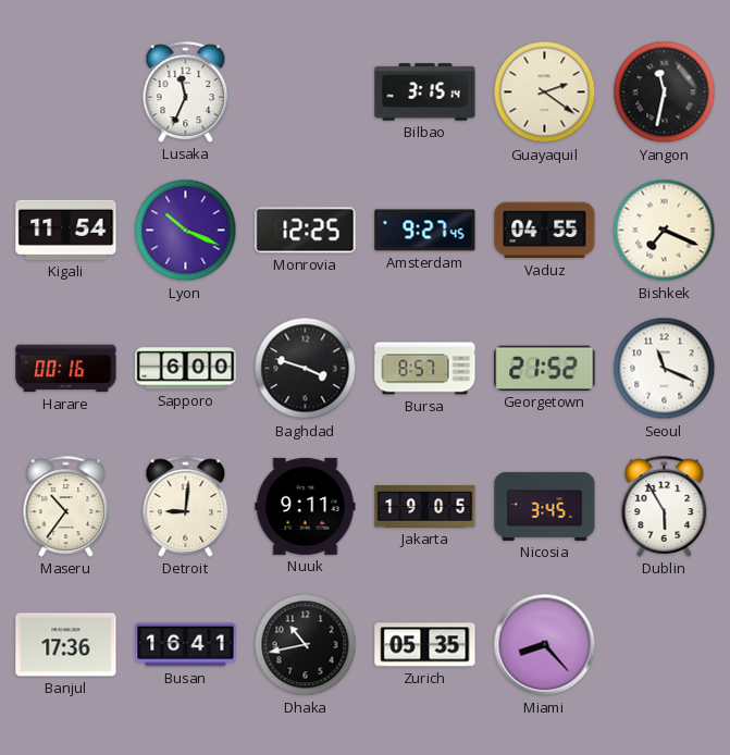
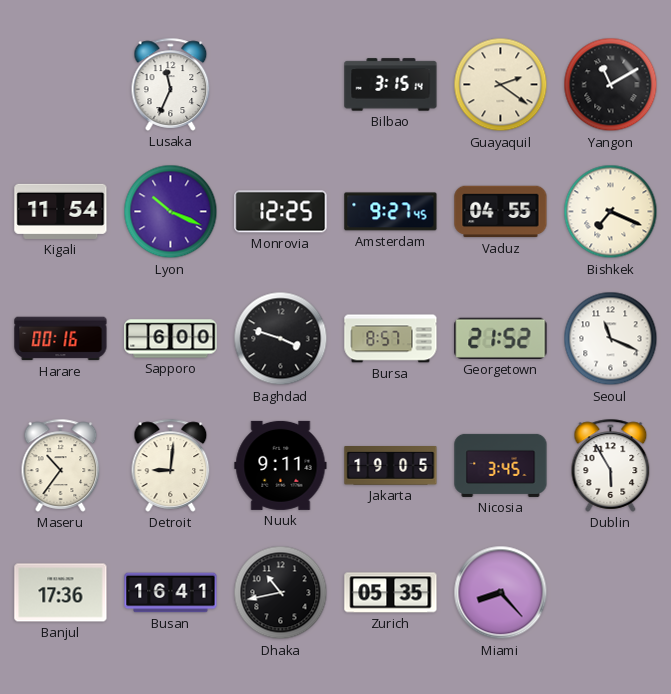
Yangon: 11:32 -> 11:10
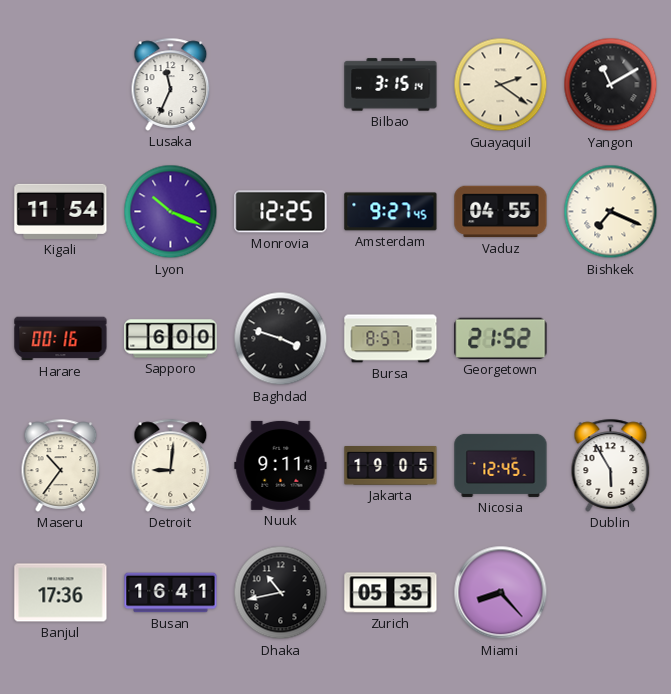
Seoul: 11:19 -> none
Nicosia: 3:45 -> 12:45
